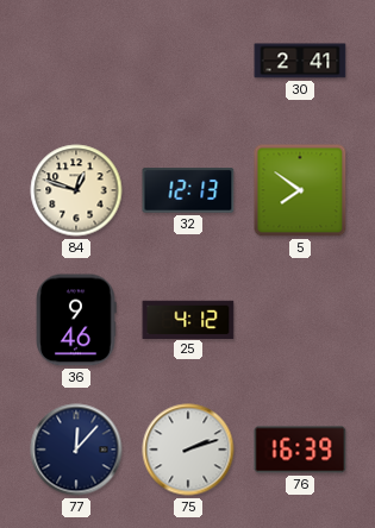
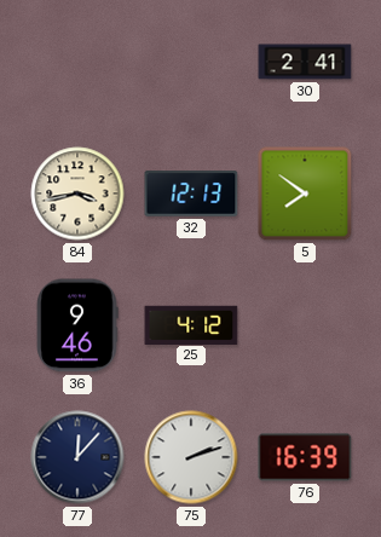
84: 12:48 -> 3:43
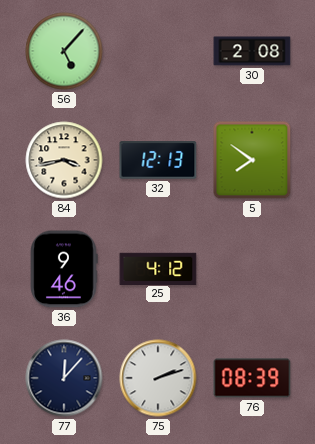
56: none -> 5:07
30: 2:41 -> 2:08
76: 16:39 -> 08:39
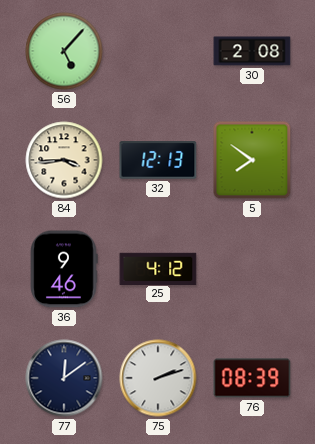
84: 3:43 -> 3:44
77: 12:07 -> 12:09
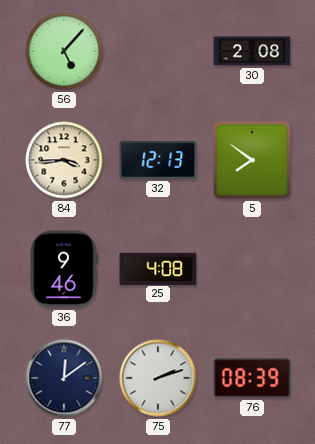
25: 4:12 -> 4:08
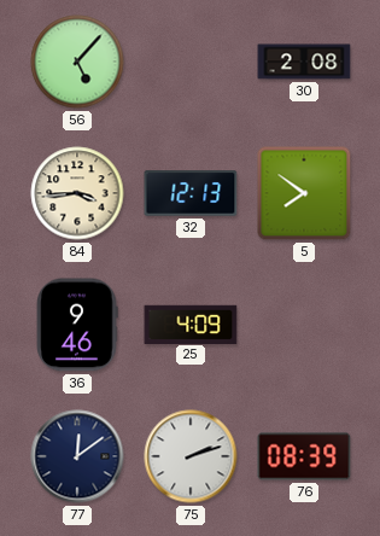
25: 4:08 -> 4:09
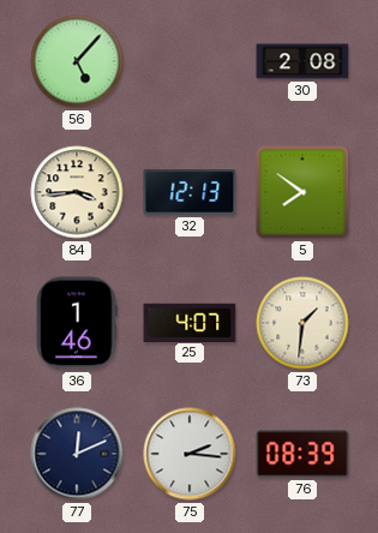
36: 9:46 -> 1:46
25: 4:09 -> 4:07
73: none -> 1:31
77: 12:09 -> 12:11
75: 2:12 -> 2:16
